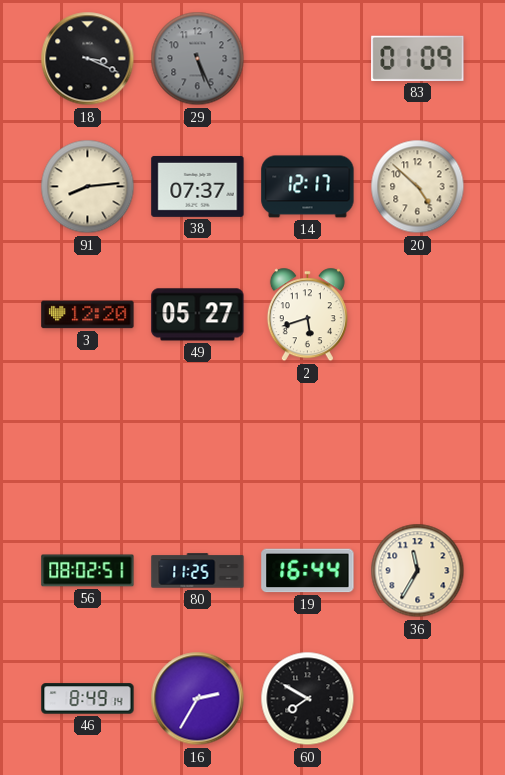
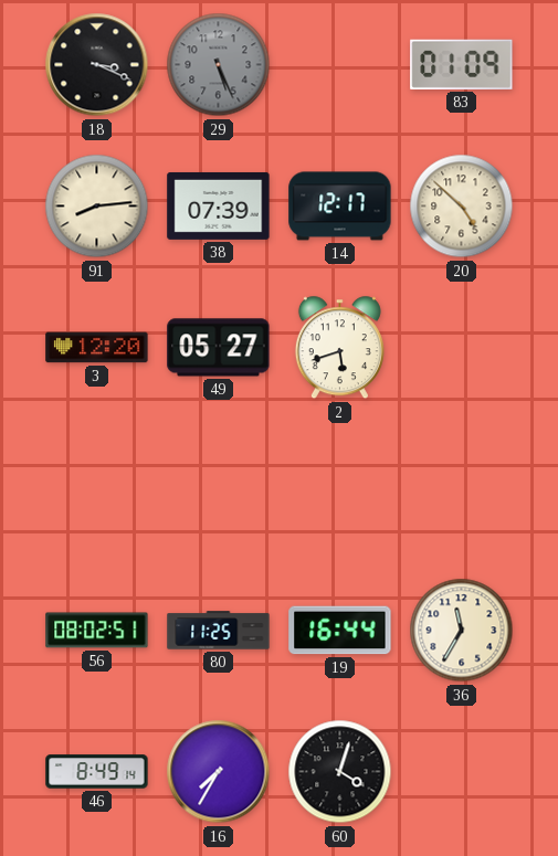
38: 07:37 -> 07:39
16: 2:35 -> 7:35
60: 7:50 -> 4:03
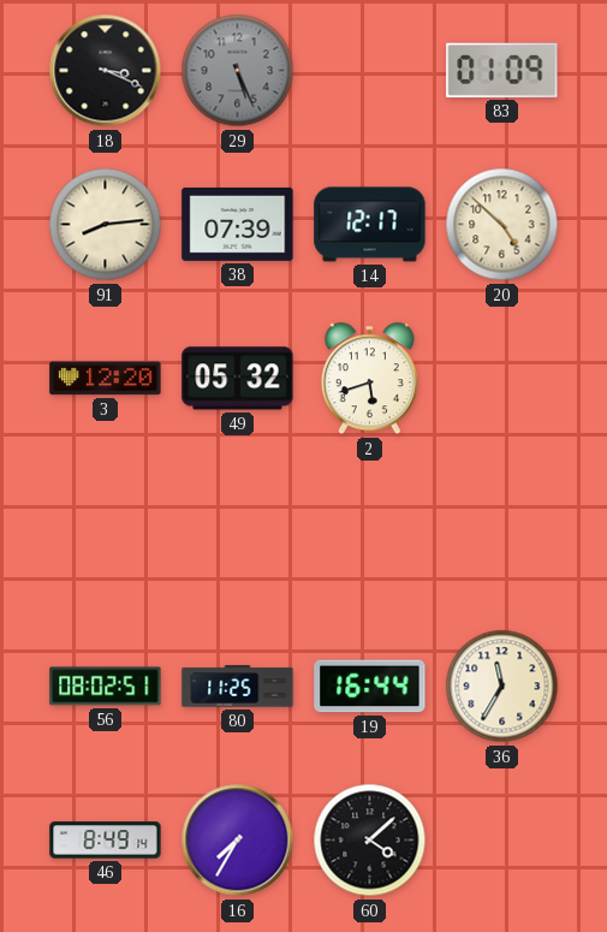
49: 05:27 -> 05:32
60: 4:03 -> 4:08
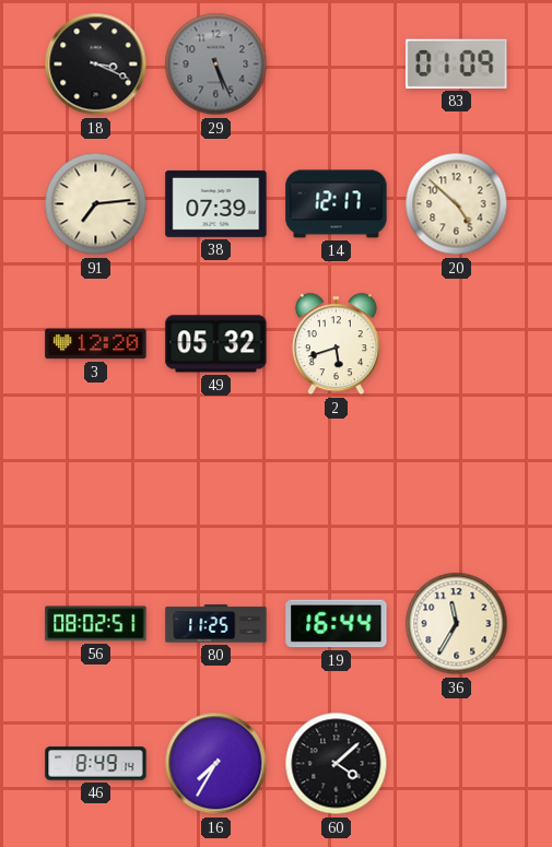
91: 8:14 -> 7:14
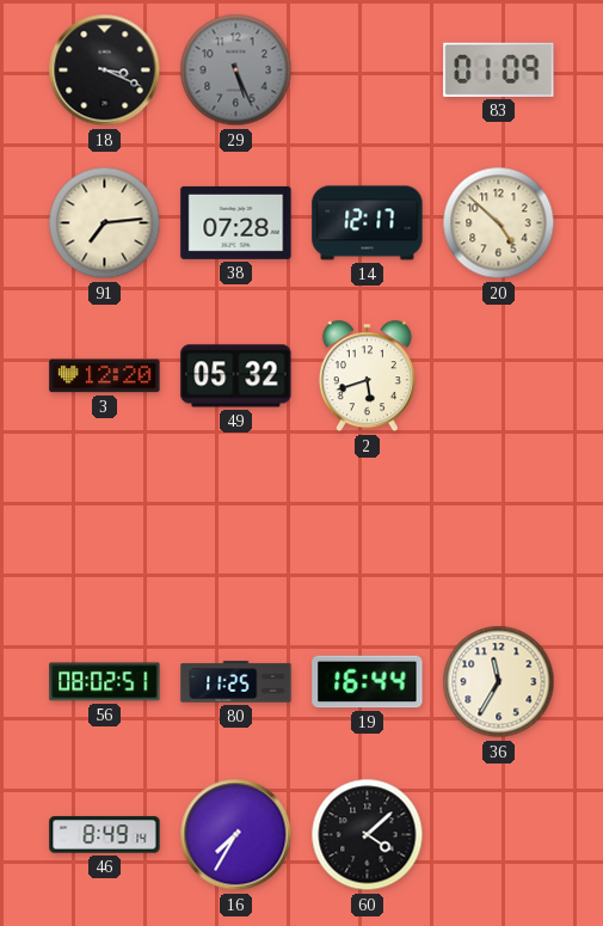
38: 07:39 -> 07:28
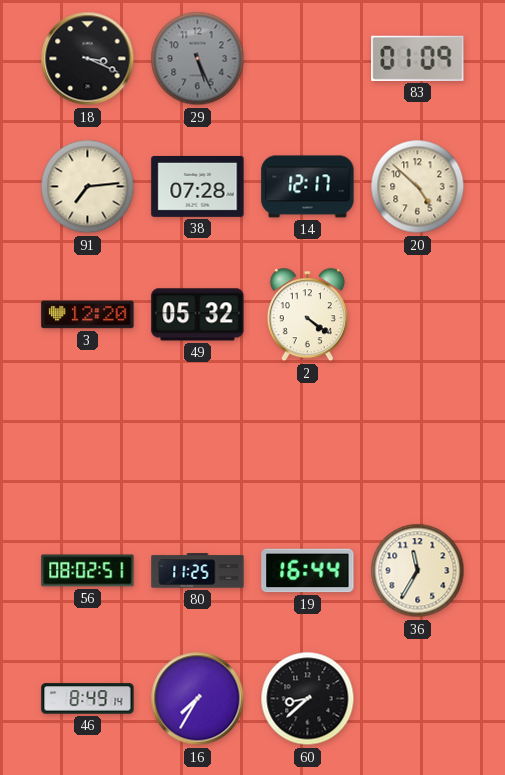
2: 5:42 -> 4:21
60: 4:08 -> 8:38
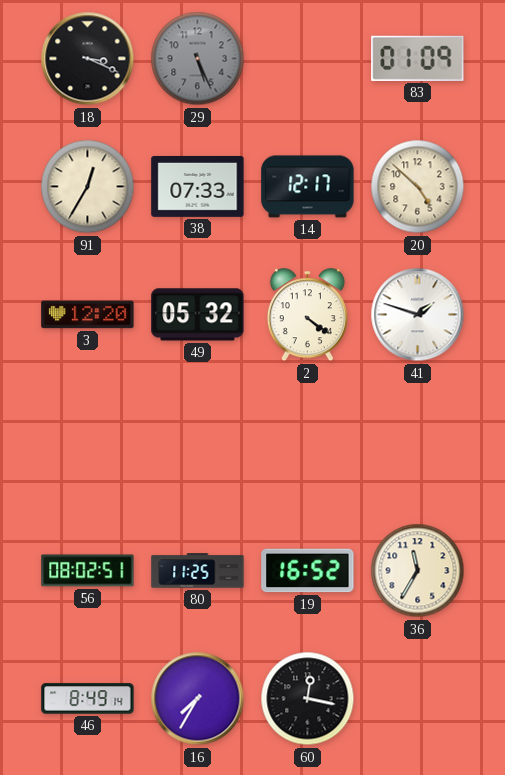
91: 7:14 -> 12:35
38: 07:28 -> 07:33
41: none -> 1:48
19: 16:44 -> 16:52
60: 8:38 -> 12:17
